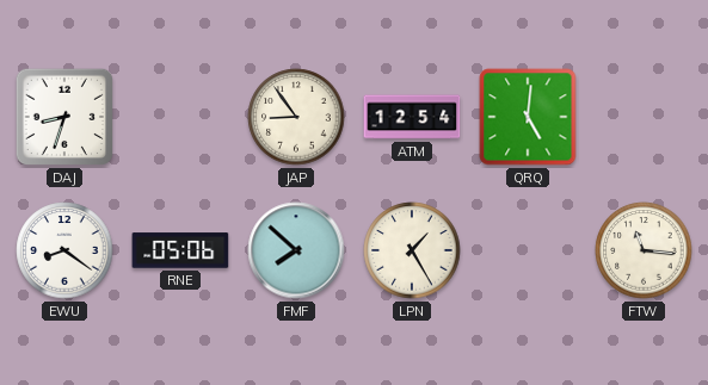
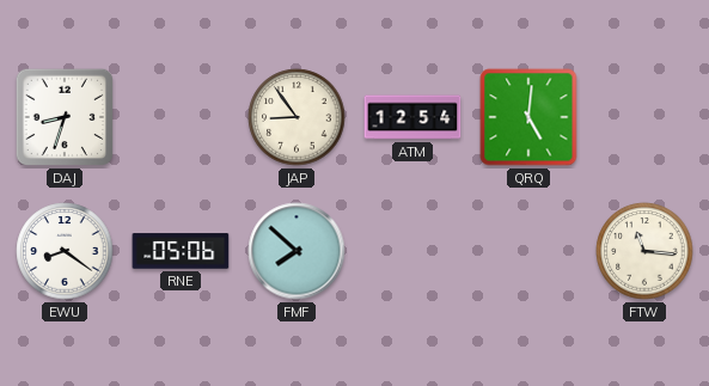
LPN: 1:25 -> none
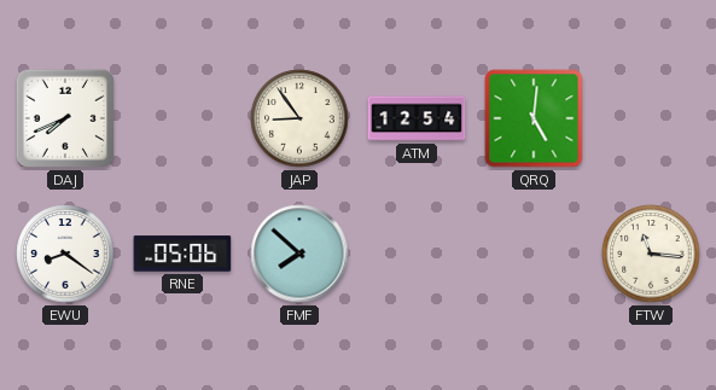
DAJ: 8:33 -> 7:41
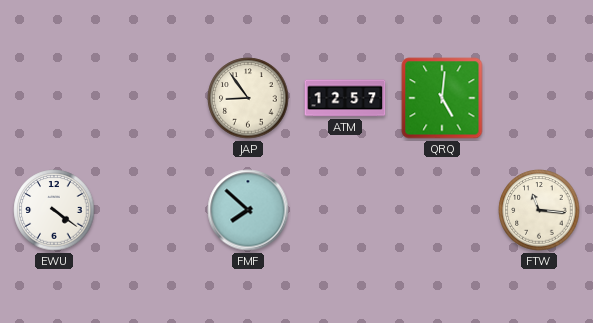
DAJ: 7:41 -> none
ATM: 12:54 -> 12:57
EWU: 8:21 -> 4:21
RNE: 05:06 -> none
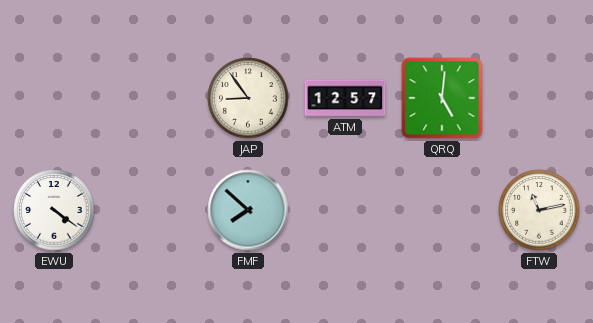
FTW: 11:16 -> 11:13
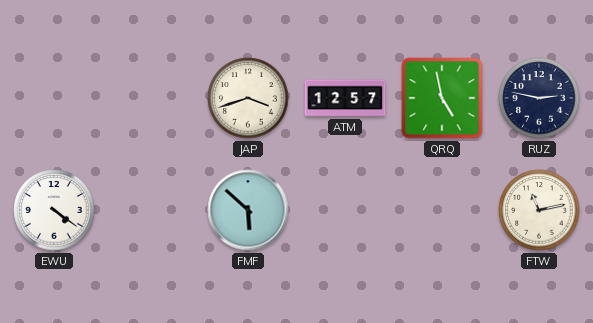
JAP: 8:54 -> 3:42
QRQ: 5:01 -> 4:58
RUZ: none -> 2:47
FMF: 7:52 -> 5:52
